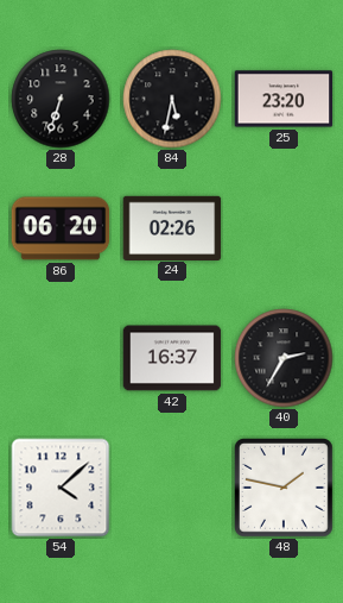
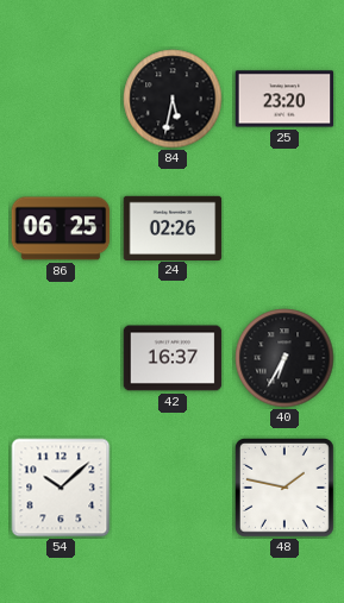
28: 6:33 -> none
86: 06:20 -> 06:25
40: 2:35 -> 6:35
54: 4:08 -> 10:08
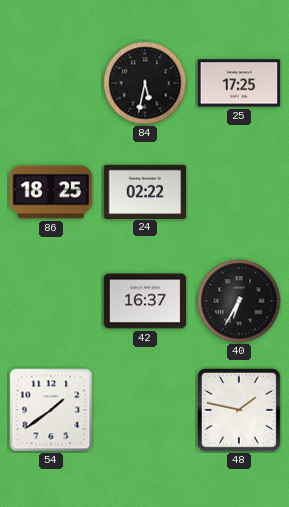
25: 23:20 -> 17:25
86: 06:25 -> 18:25
24: 02:26 -> 02:22
54: 10:08 -> 1:39
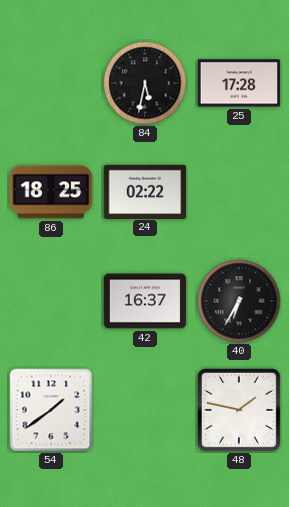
25: 17:25 -> 17:28
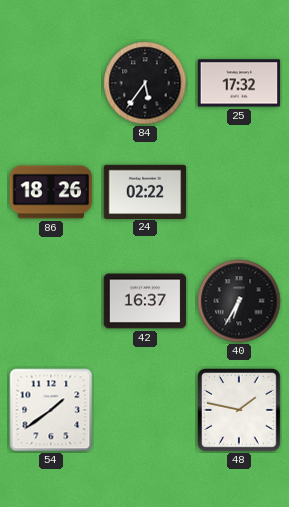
84: 5:32 -> 5:36
25: 17:28 -> 17:32
86: 18:25 -> 18:26
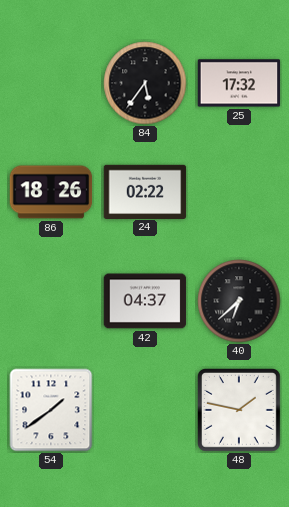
42: 16:37 -> 04:37
40: 6:35 -> 6:38
